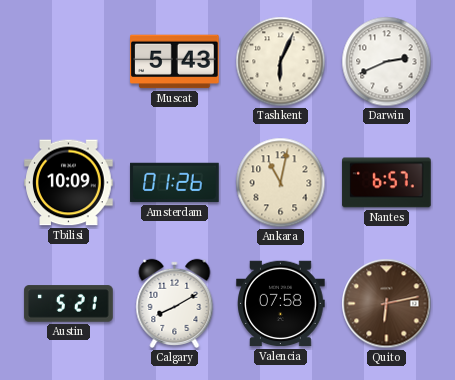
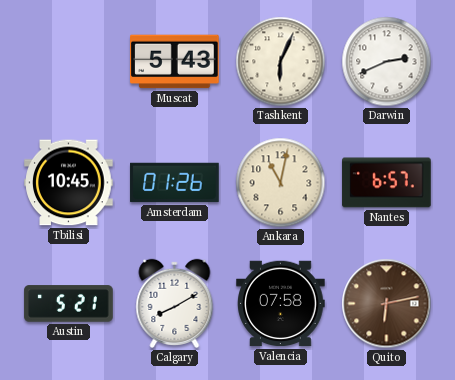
Tbilisi: 10:09 -> 10:45
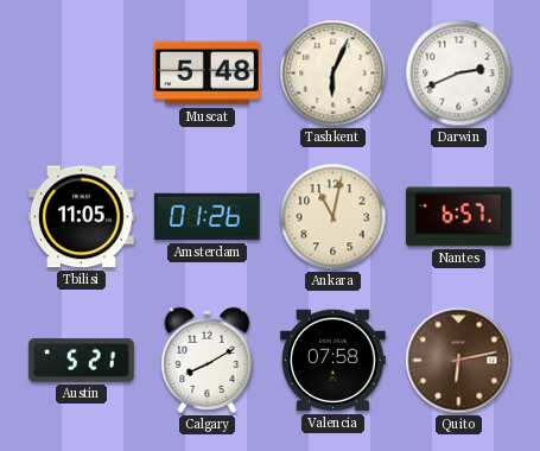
Muscat: 5:43 -> 5:48
Tbilisi: 10:45 -> 11:05
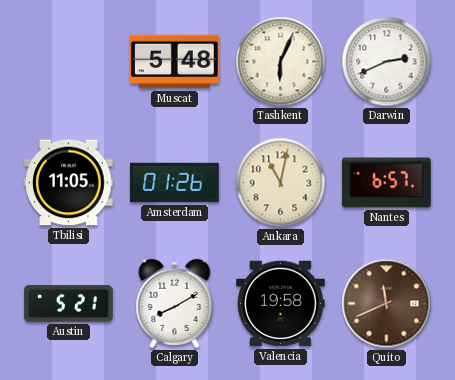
Valencia: 07:58 -> 19:58
Quito: 6:13 -> 11:41
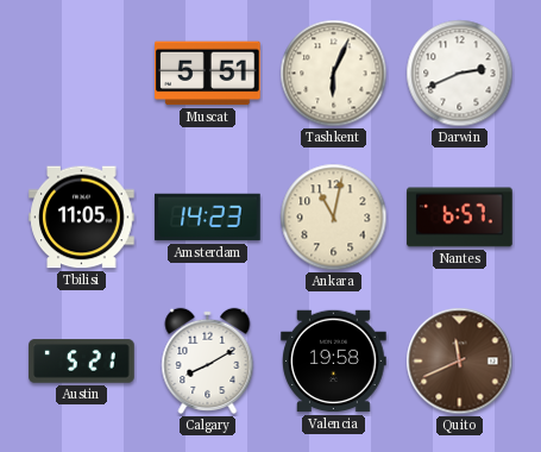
Muscat: 5:48 -> 5:51
Amsterdam: 01:26 -> 14:23
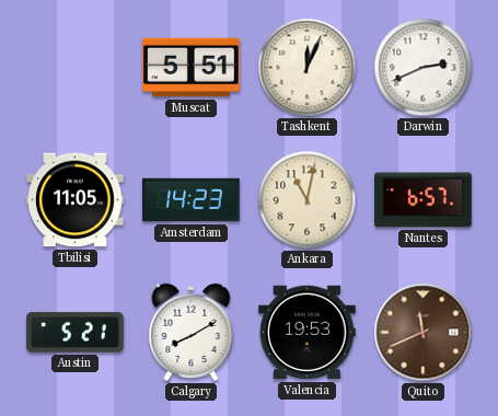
Tashkent: 6:04 -> 12:04
Valencia: 19:58 -> 19:53
